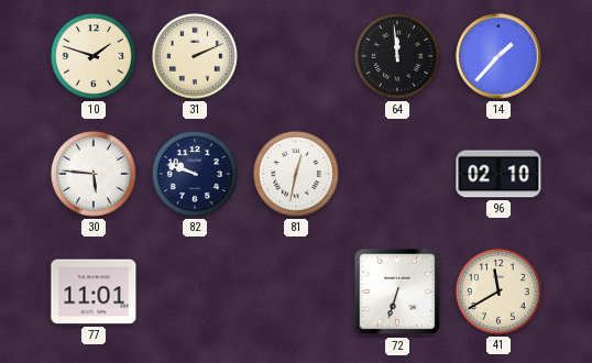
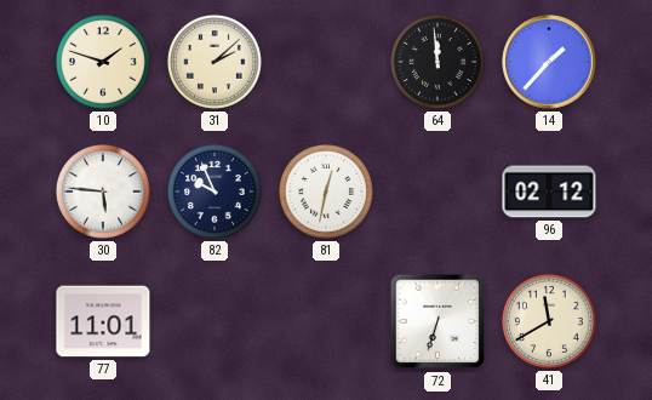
31: 2:11 -> 2:08
82: 9:48 -> 9:56
96: 02:10 -> 02:12
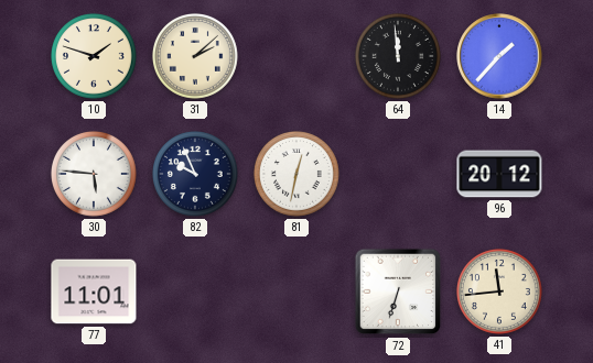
96: 02:12 -> 20:12
41: 11:40 -> 11:44
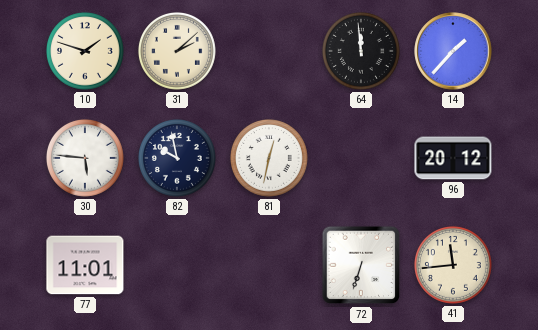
82: 9:56 -> 9:58
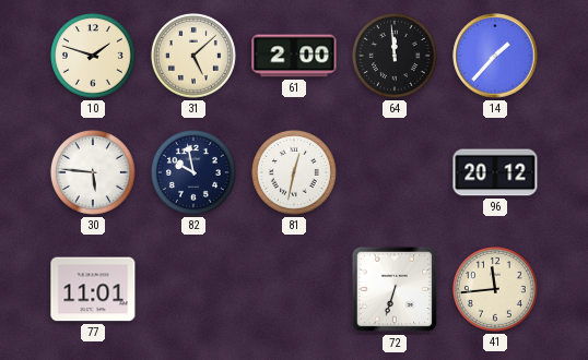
31: 2:08 -> 5:08
61: none -> 2:00
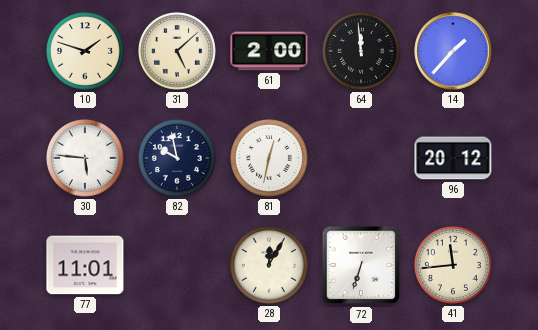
28: none -> 12:05
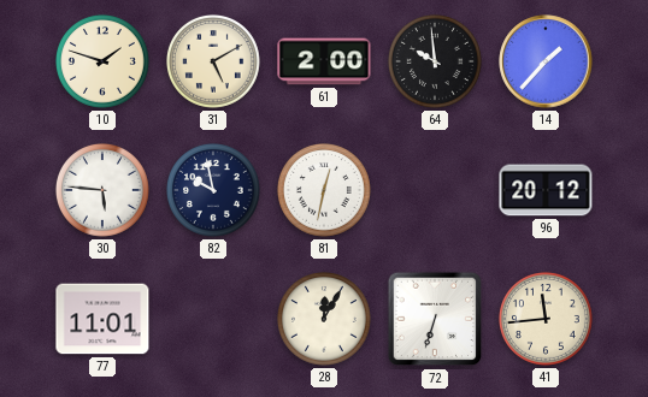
31: 5:08 -> 5:10
64: 11:59 -> 9:59
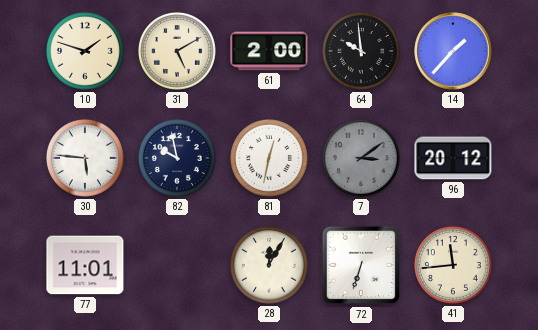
7: none -> 3:09
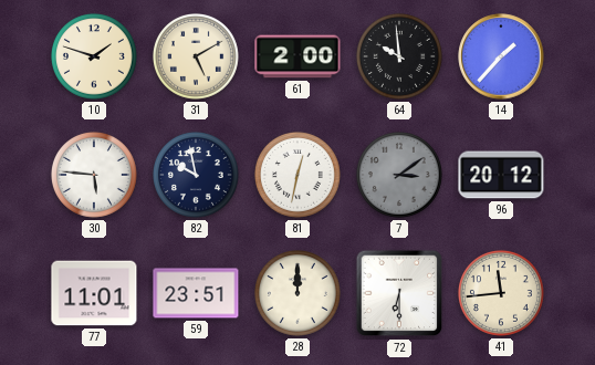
59: none -> 23:51
28: 12:05 -> 12:00
72: 6:33 -> 6:30
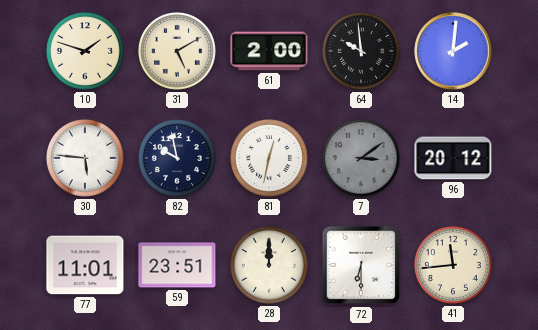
14: 1:37 -> 2:01
